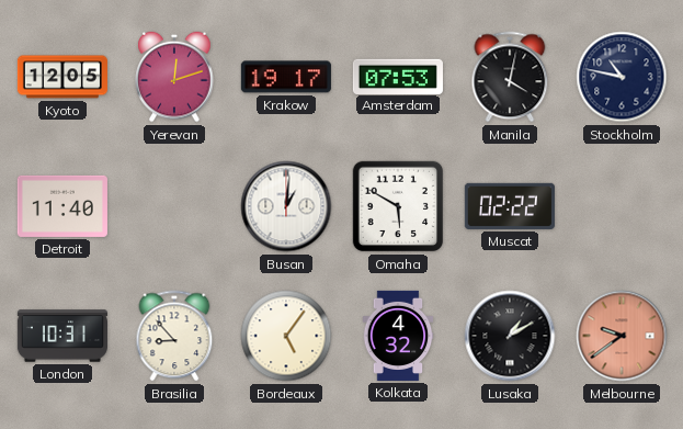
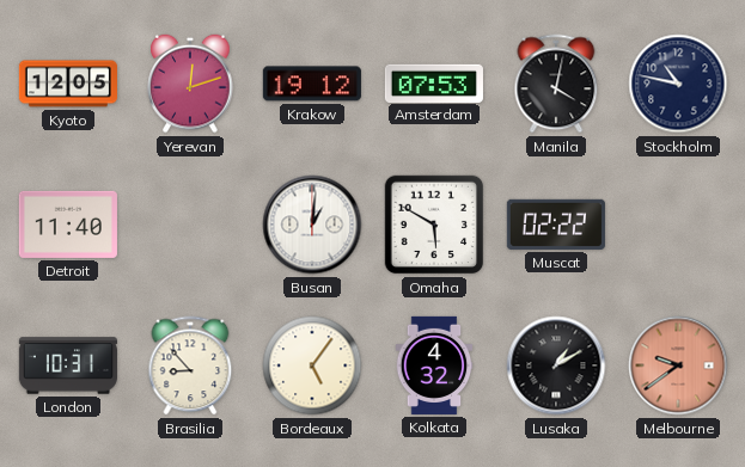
Krakow: 19:17 -> 19:12
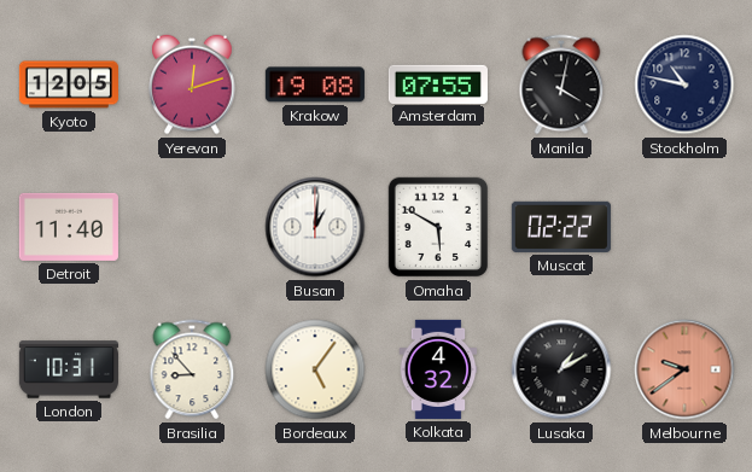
Krakow: 19:12 -> 19:08
Amsterdam: 07:53 -> 07:55
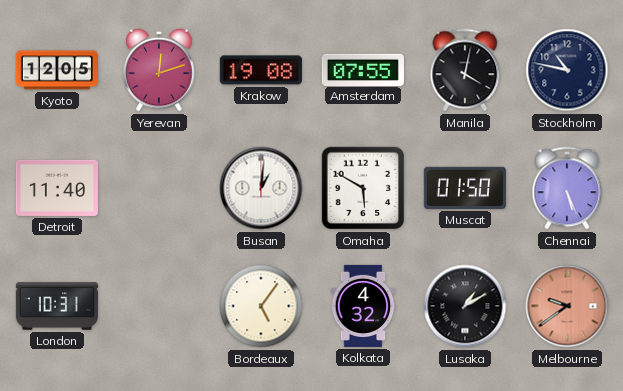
Muscat: 02:22 -> 01:50
Chennai: none -> 5:26
Brasilia: 8:53 -> none
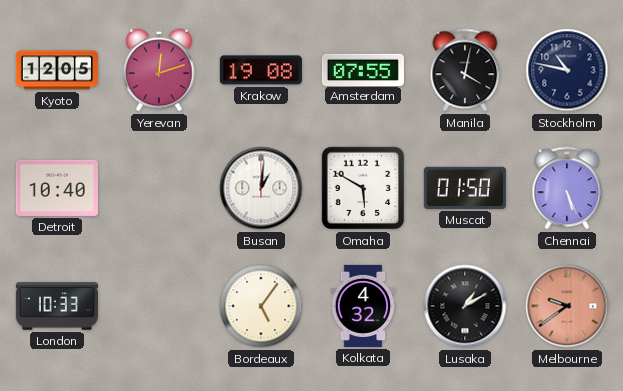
Detroit: 11:40 -> 10:40
London: 10:31 -> 10:33
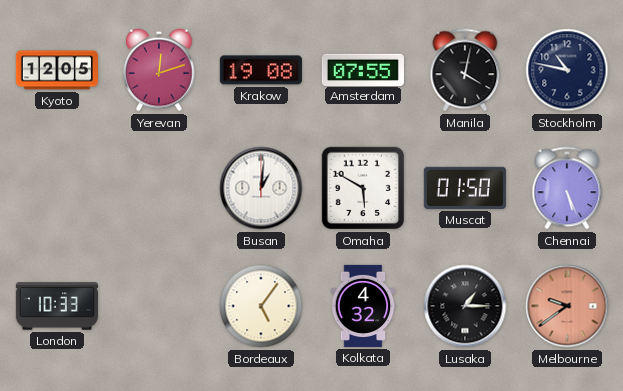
Detroit: 10:40 -> none
Lusaka: 1:10 -> 1:15
